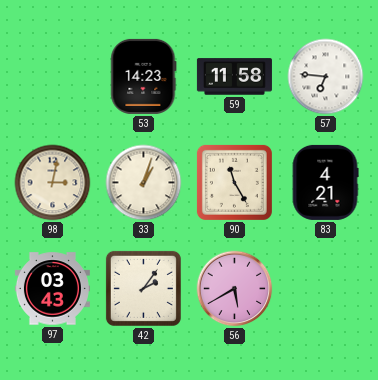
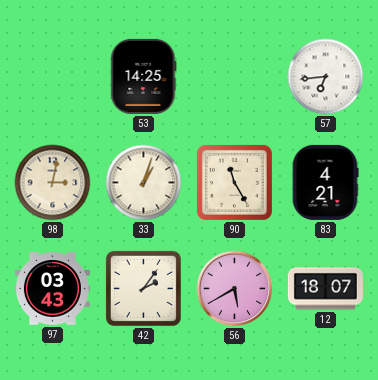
53: 14:23 -> 14:25
59: 11:58 -> none
57: 6:46 -> 6:44
12: none -> 18:07
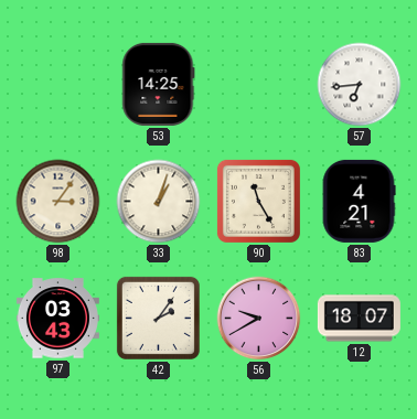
98: 3:02 -> 3:06
56: 5:40 -> 9:40
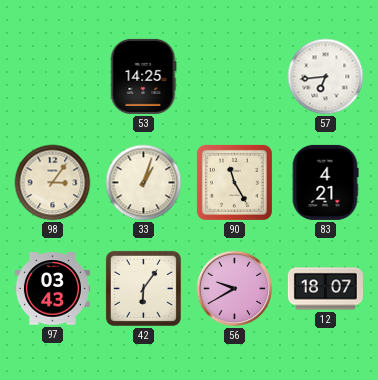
42: 2:06 -> 6:06
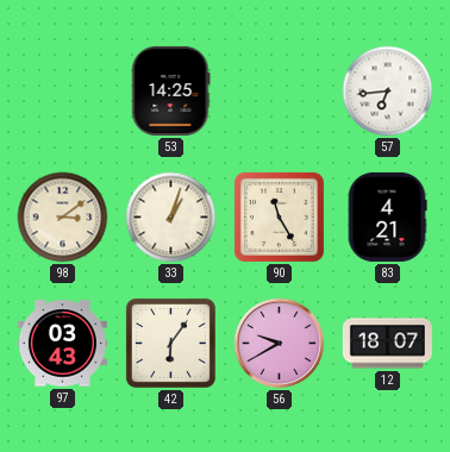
98: 3:06 -> 3:09
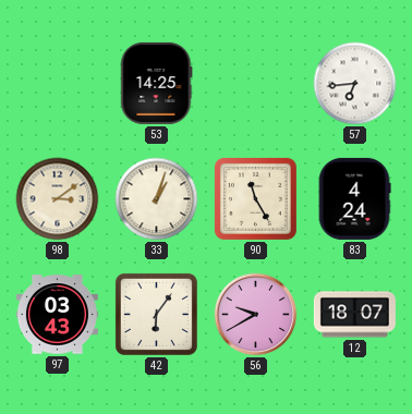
83: 4:21 -> 4:24
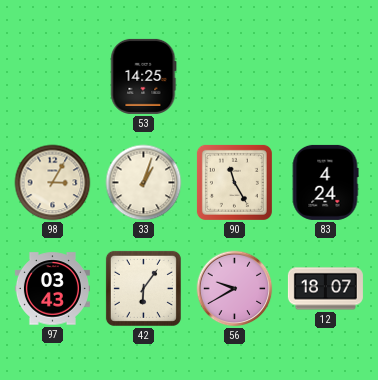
57: 6:44 -> none
98: 3:09 -> 3:05
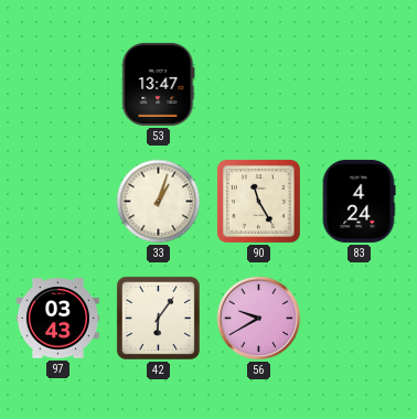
53: 14:25 -> 13:47
98: 3:05 -> none
12: 18:07 -> none
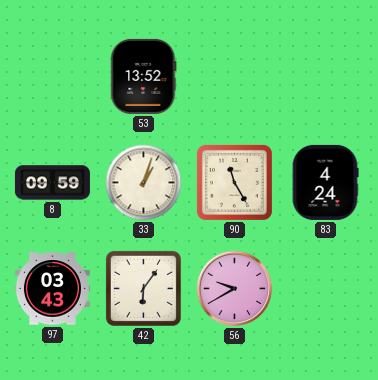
53: 13:47 -> 13:52
8: none -> 09:59
